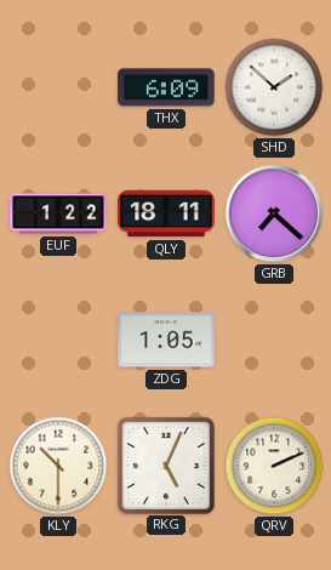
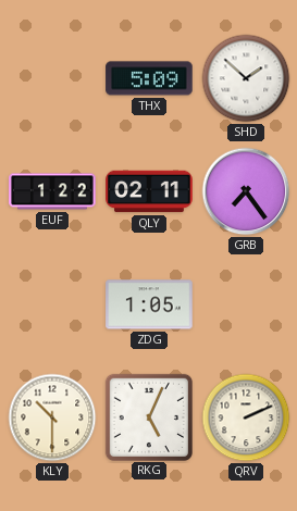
THX: 6:09 -> 5:09
QLY: 18:11 -> 02:11
GRB: 7:22 -> 7:24
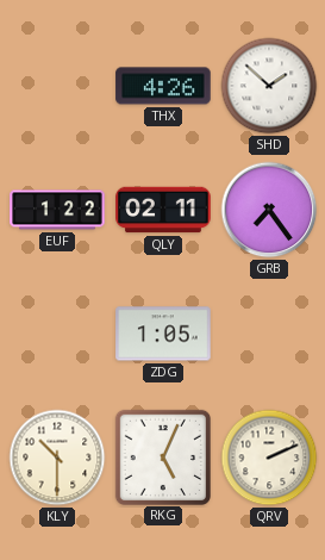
THX: 5:09 -> 4:26
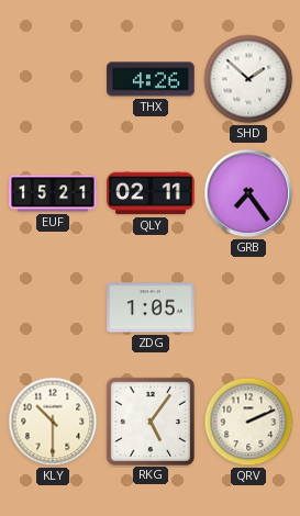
EUF: 1:22 -> 15:21
RKG: 5:04 -> 5:06
